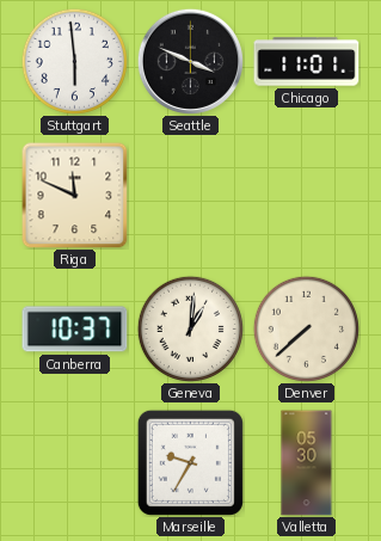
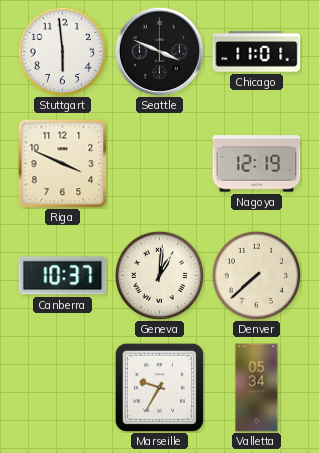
Riga: 11:49 -> 3:49
Nagoya: none -> 12:19
Valletta: 05:30 -> 05:34
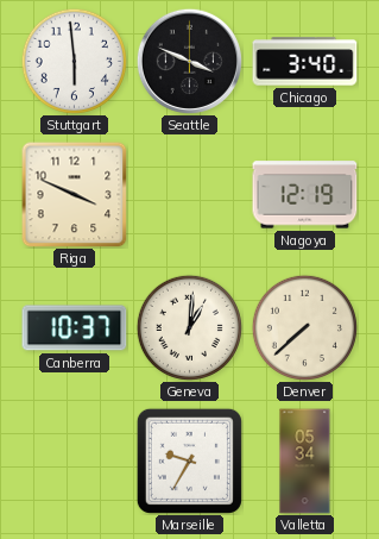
Chicago: 11:01 -> 3:40
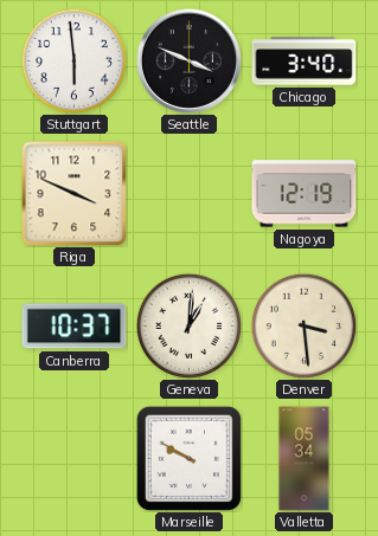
Denver: 7:38 -> 3:29
Marseille: 9:35 -> 9:50
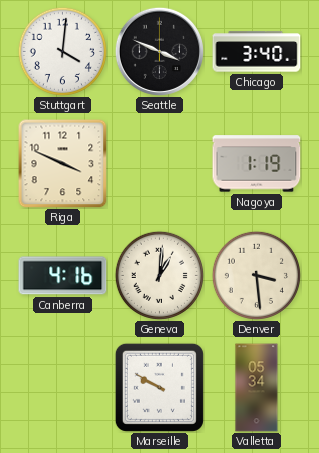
Stuttgart: 5:59 -> 4:01
Nagoya: 12:19 -> 1:19
Canberra: 10:37 -> 4:16
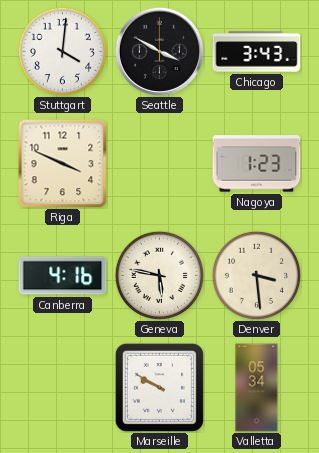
Seattle: 3:49 -> 3:50
Chicago: 3:40 -> 3:43
Nagoya: 1:19 -> 1:23
Geneva: 1:01 -> 5:47
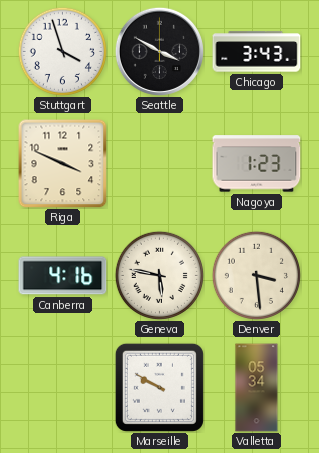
Stuttgart: 4:01 -> 3:57
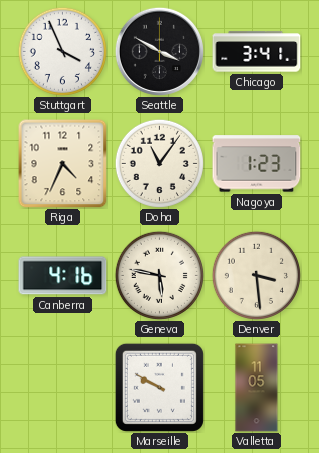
Stuttgart: 3:57 -> 3:56
Chicago: 3:43 -> 3:41
Riga: 3:49 -> 4:34
Doha: none -> 11:06
Valletta: 05:34 -> 11:05
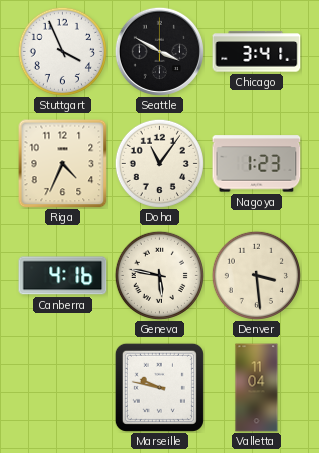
Marseille: 9:50 -> 9:47
Valletta: 11:05 -> 11:04
